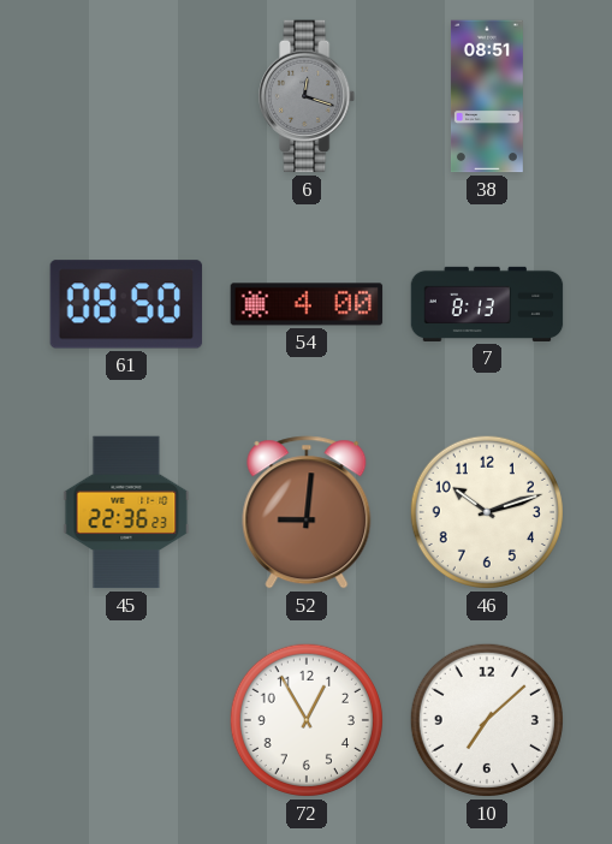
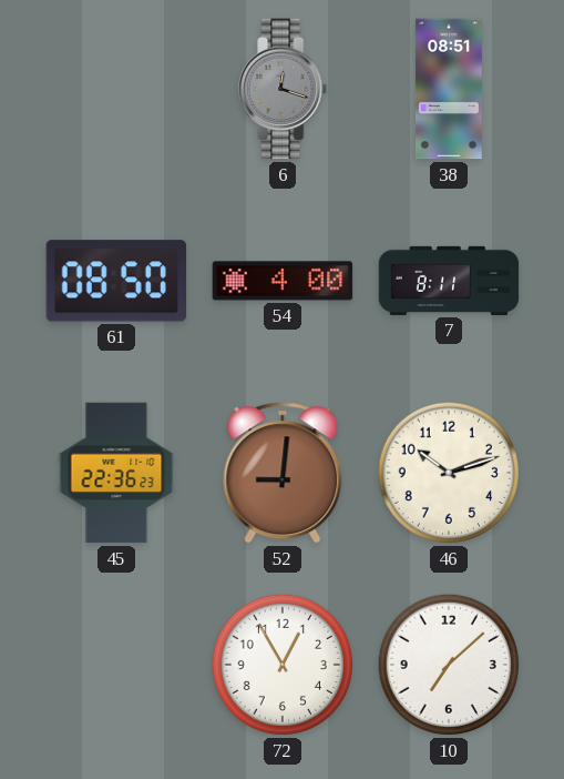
7: 8:13 -> 8:11
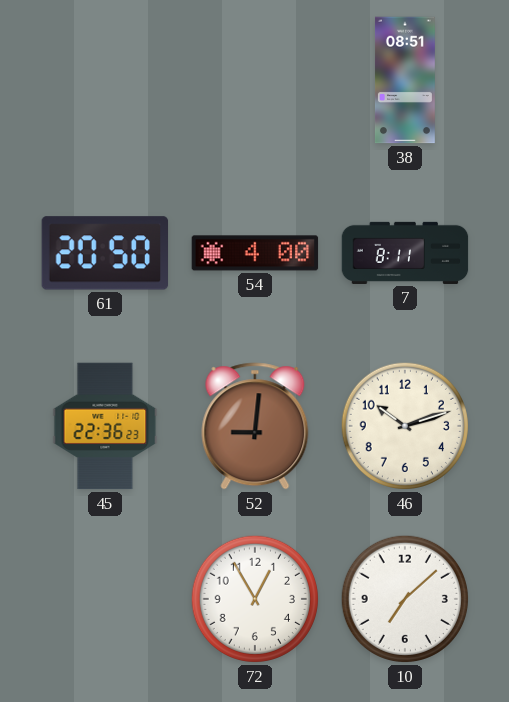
6: 12:18 -> none
61: 08:50 -> 20:50
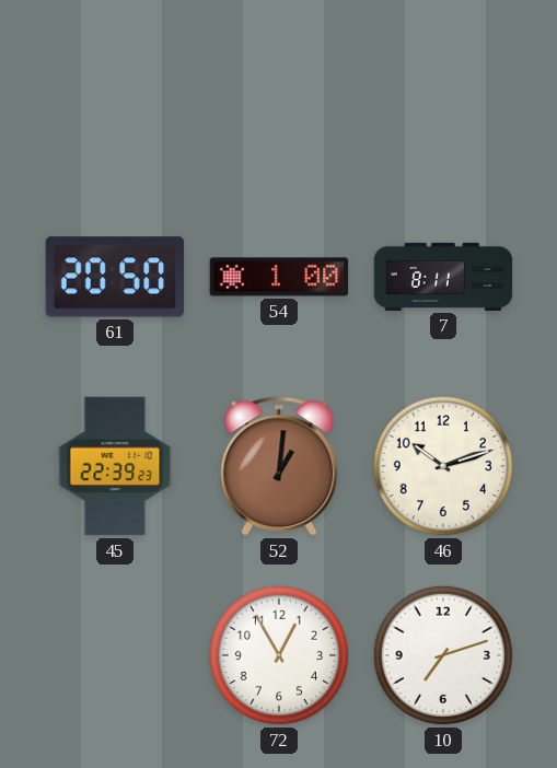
38: 08:51 -> none
54: 4:00 -> 1:00
45: 22:36 -> 22:39
52: 9:01 -> 1:01
10: 7:08 -> 7:12
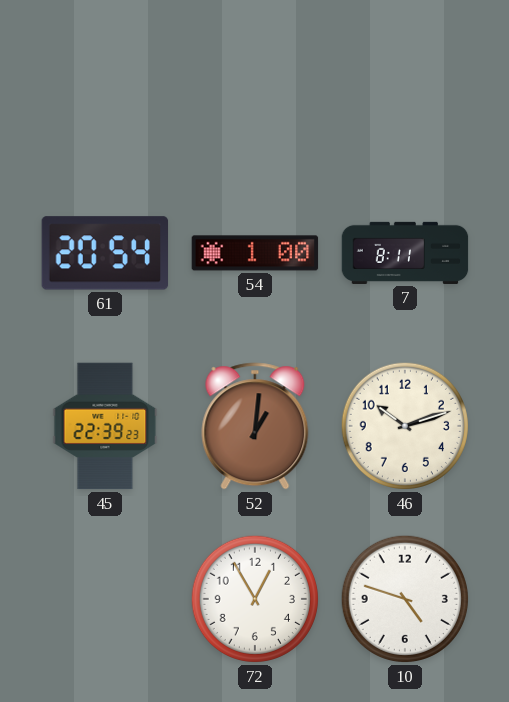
61: 20:50 -> 20:54
10: 7:12 -> 4:48
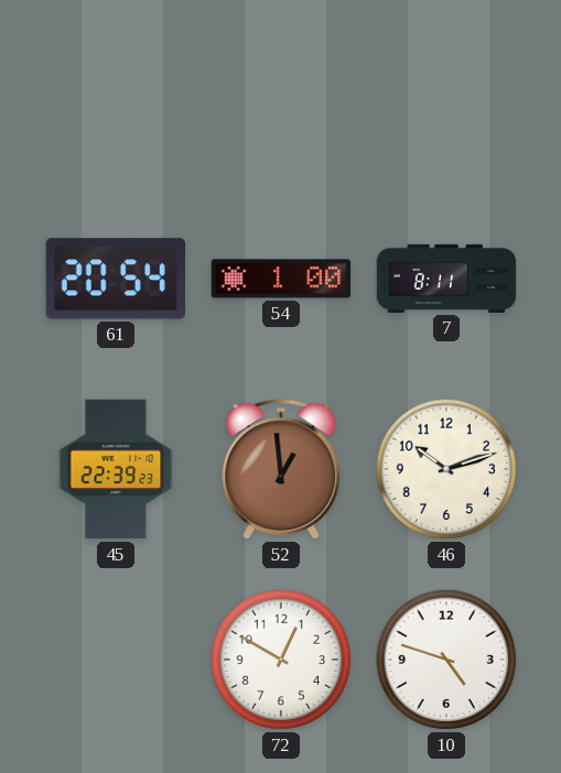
52: 1:01 -> 12:59
72: 12:55 -> 12:50
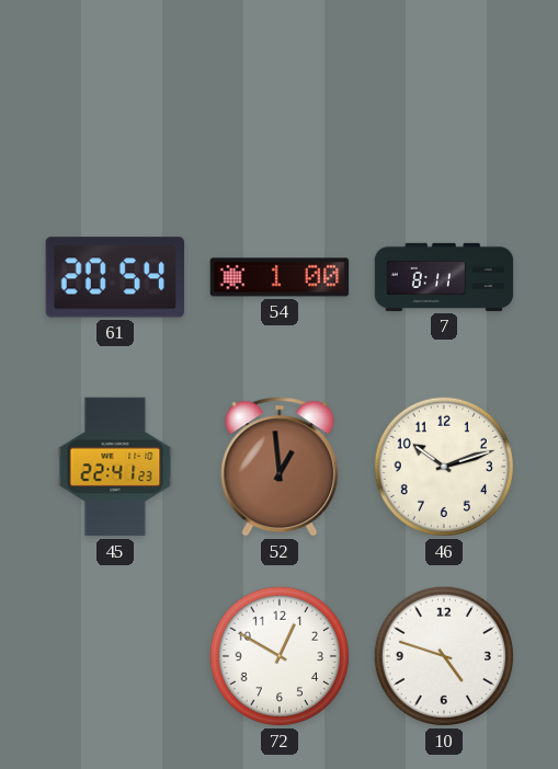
45: 22:39 -> 22:41
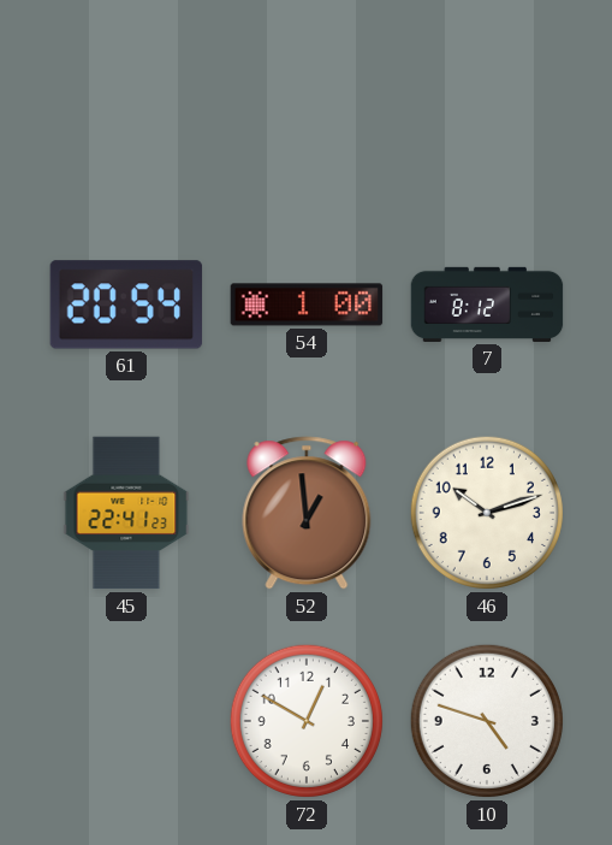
7: 8:11 -> 8:12
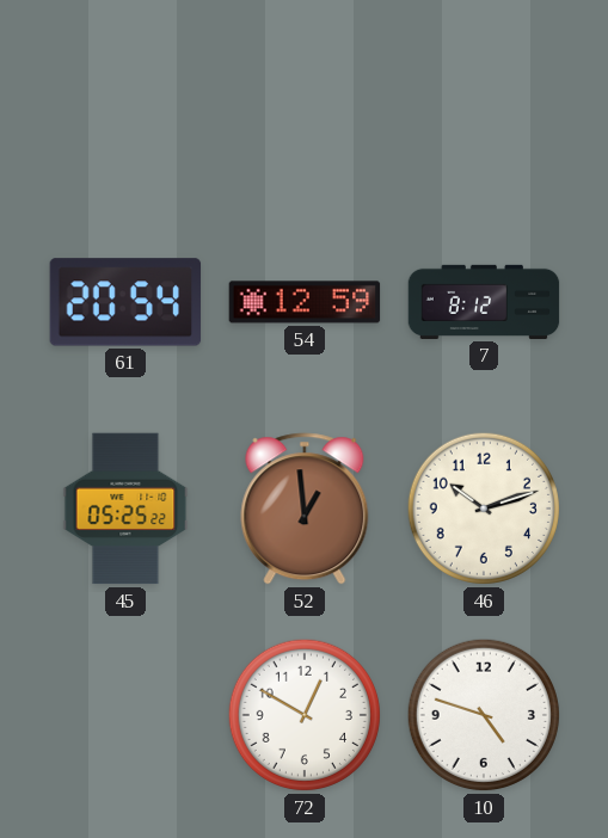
54: 1:00 -> 12:59
45: 22:41 -> 05:25
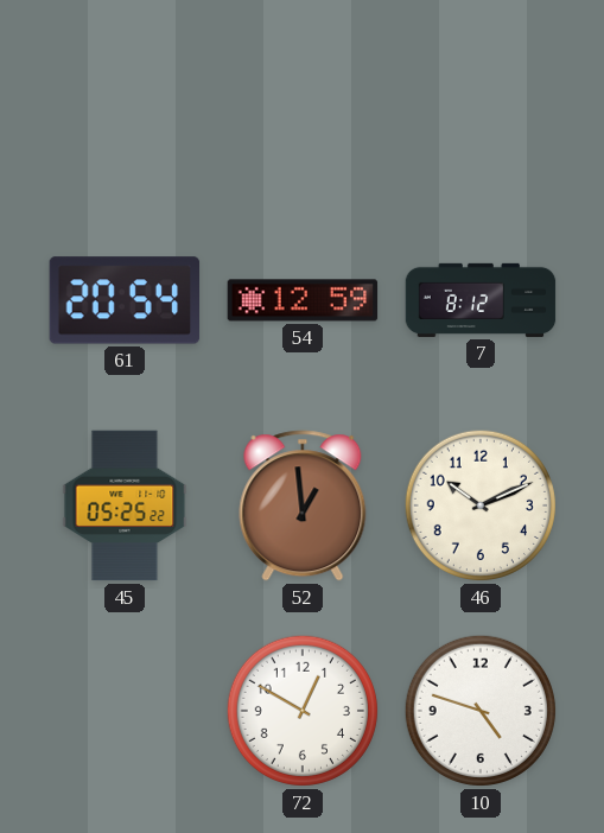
46: 10:12 -> 10:11
